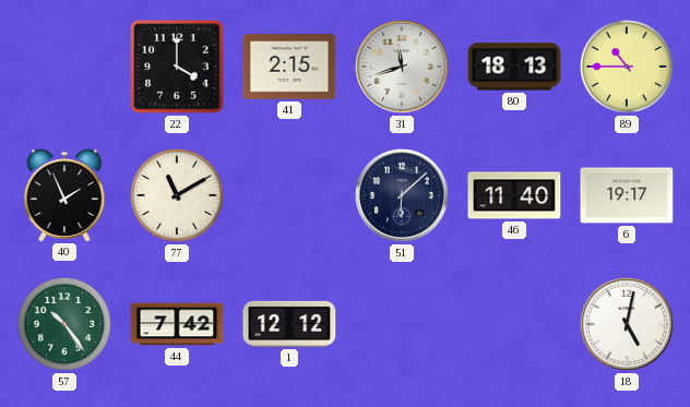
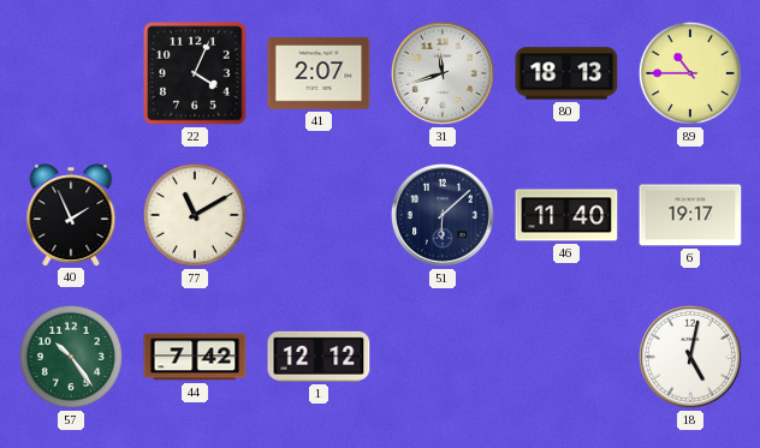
22: 4:00 -> 4:04
41: 2:15 -> 2:07
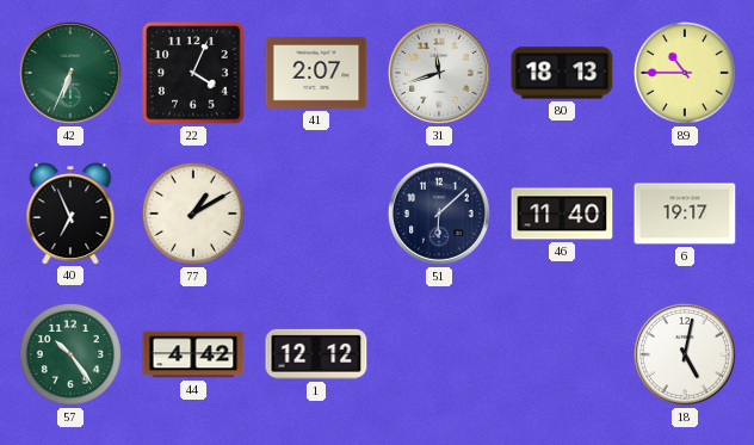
42: none -> 6:34
40: 1:56 -> 6:56
77: 11:10 -> 1:10
44: 7:42 -> 4:42
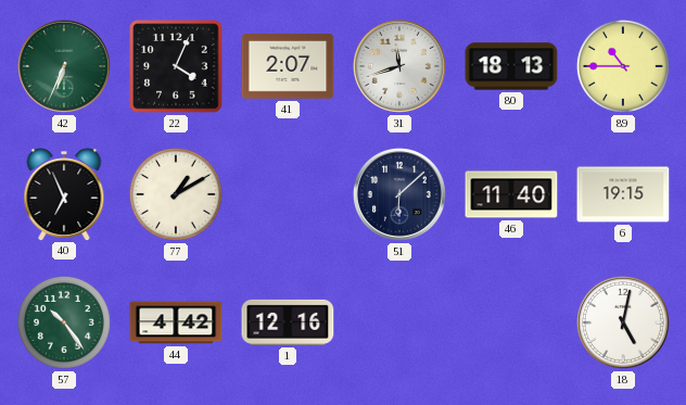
6: 19:17 -> 19:15
1: 12:12 -> 12:16
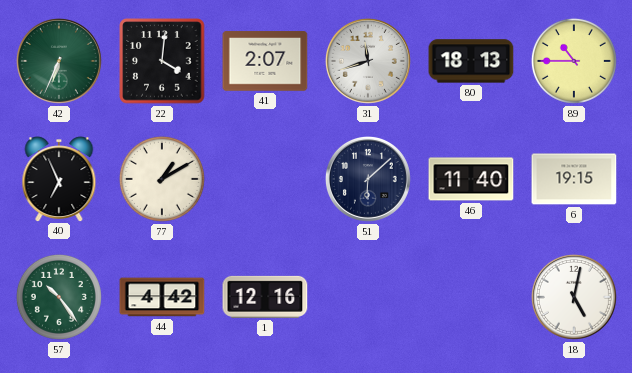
22: 4:04 -> 4:01
